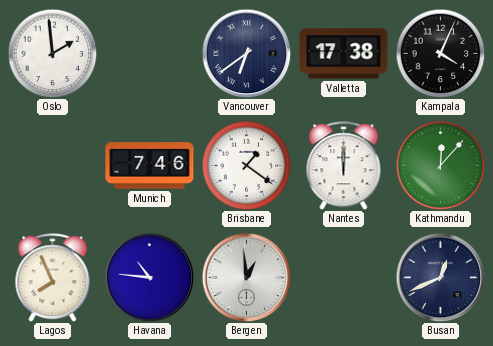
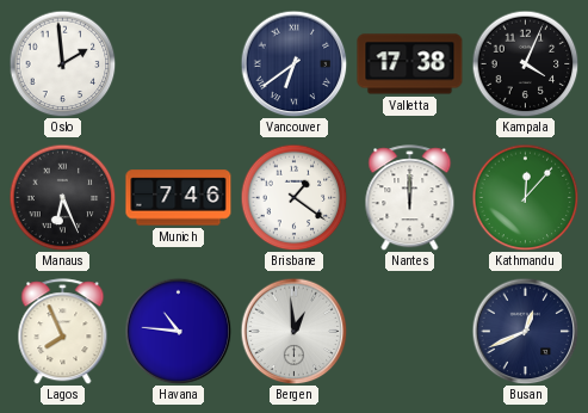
Manaus: none -> 6:26
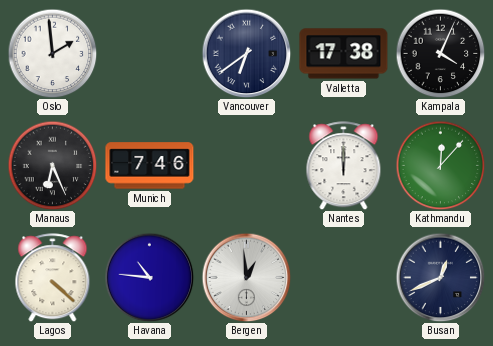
Brisbane: 1:21 -> none
Lagos: 7:56 -> 4:22
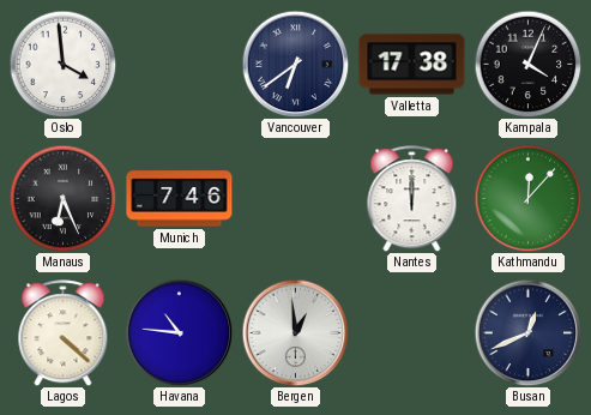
Oslo: 1:59 -> 3:59
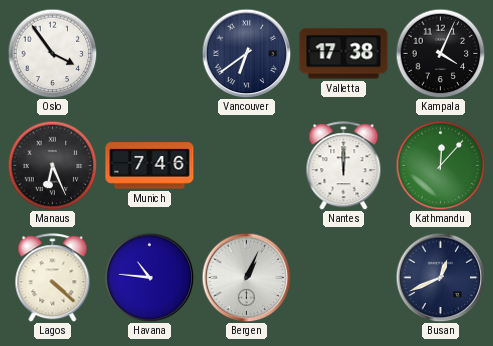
Oslo: 3:59 -> 3:54
Bergen: 12:59 -> 1:04
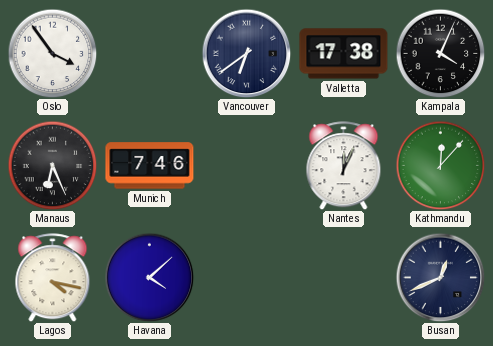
Nantes: 12:00 -> 12:04
Lagos: 4:22 -> 4:17
Havana: 10:46 -> 4:08
Bergen: 1:04 -> none
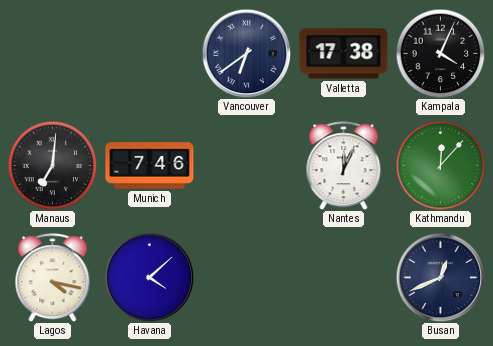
Oslo: 3:54 -> none
Manaus: 6:26 -> 7:01
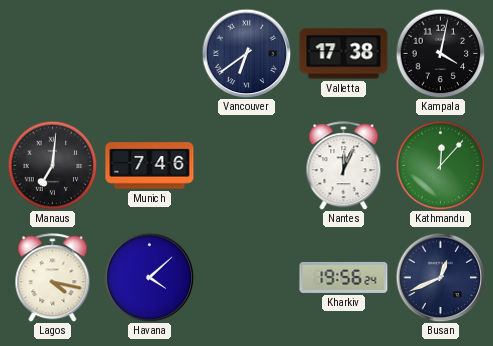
Kampala: 4:04 -> 4:02
Kharkiv: none -> 19:56
